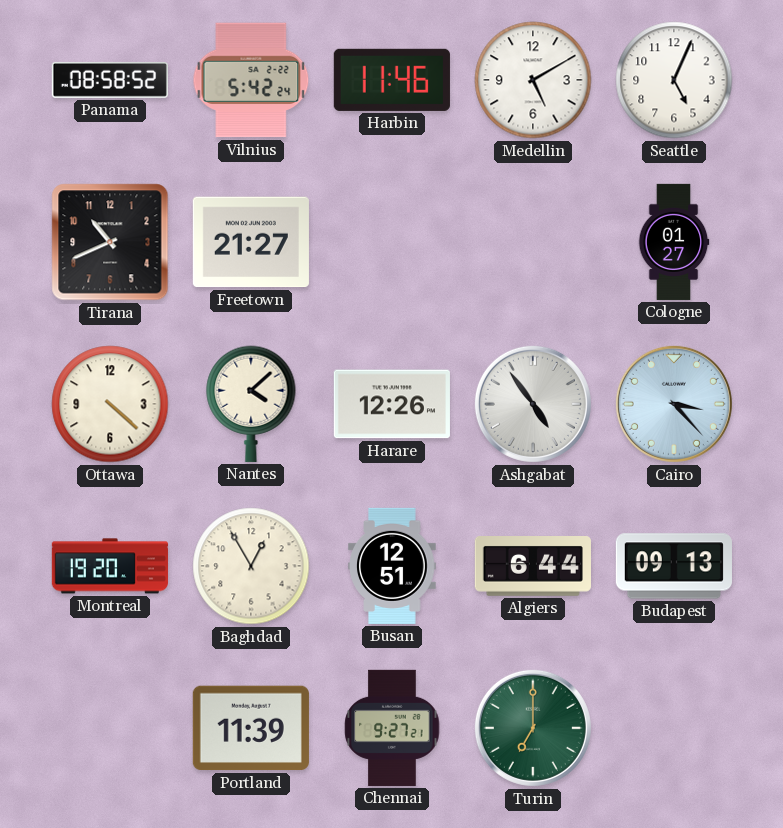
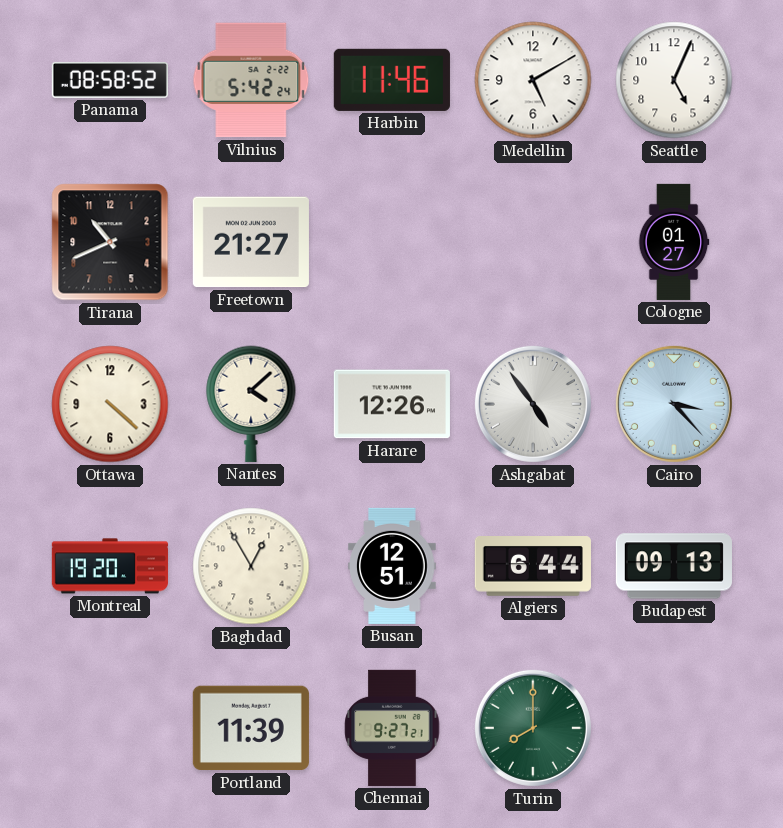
Turin: 7:00 -> 8:00
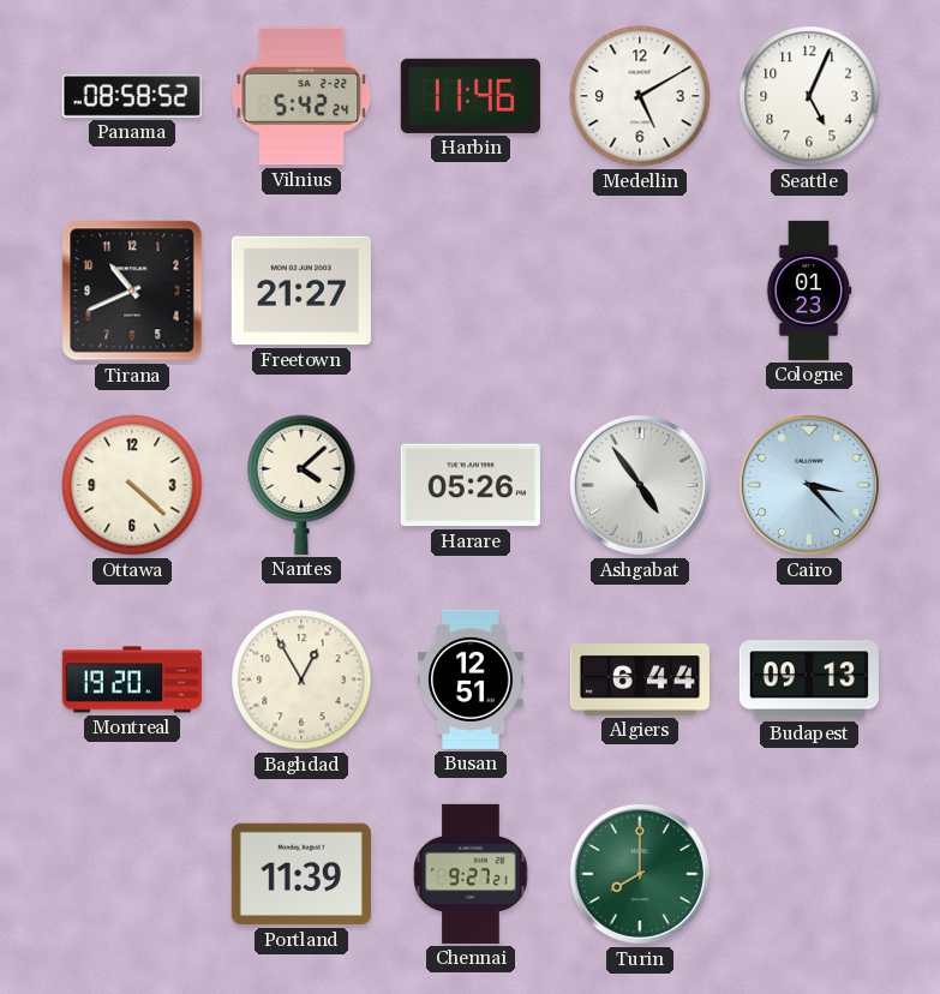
Cologne: 01:27 -> 01:23
Harare: 12:26 -> 05:26
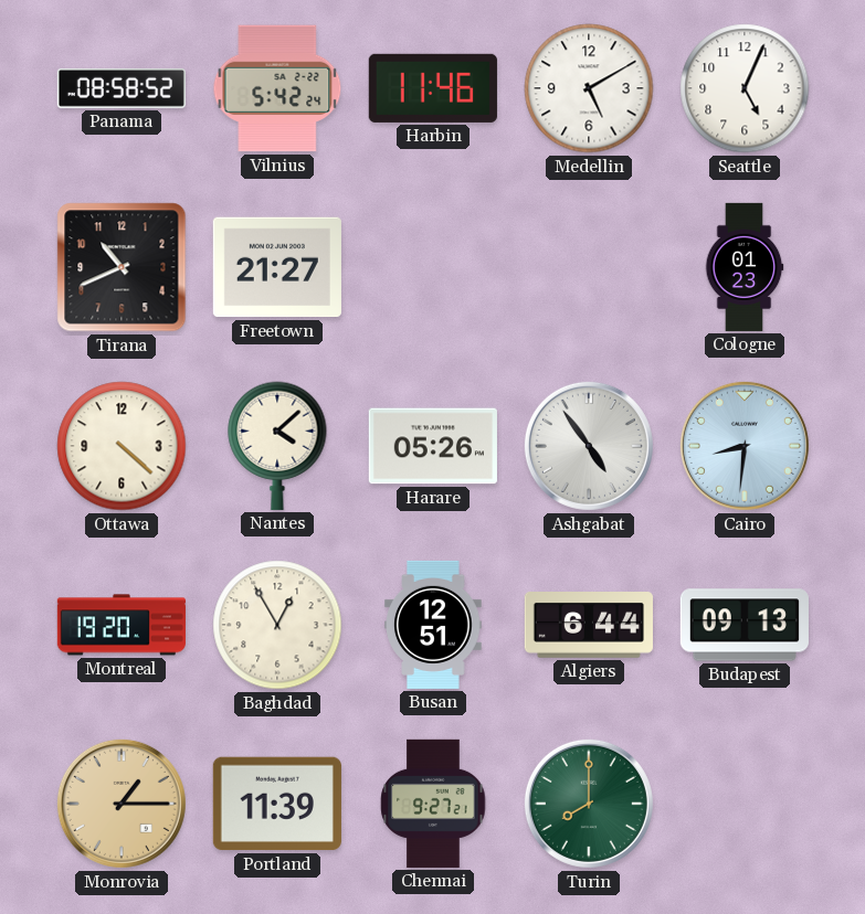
Cairo: 3:23 -> 8:31
Monrovia: none -> 1:15
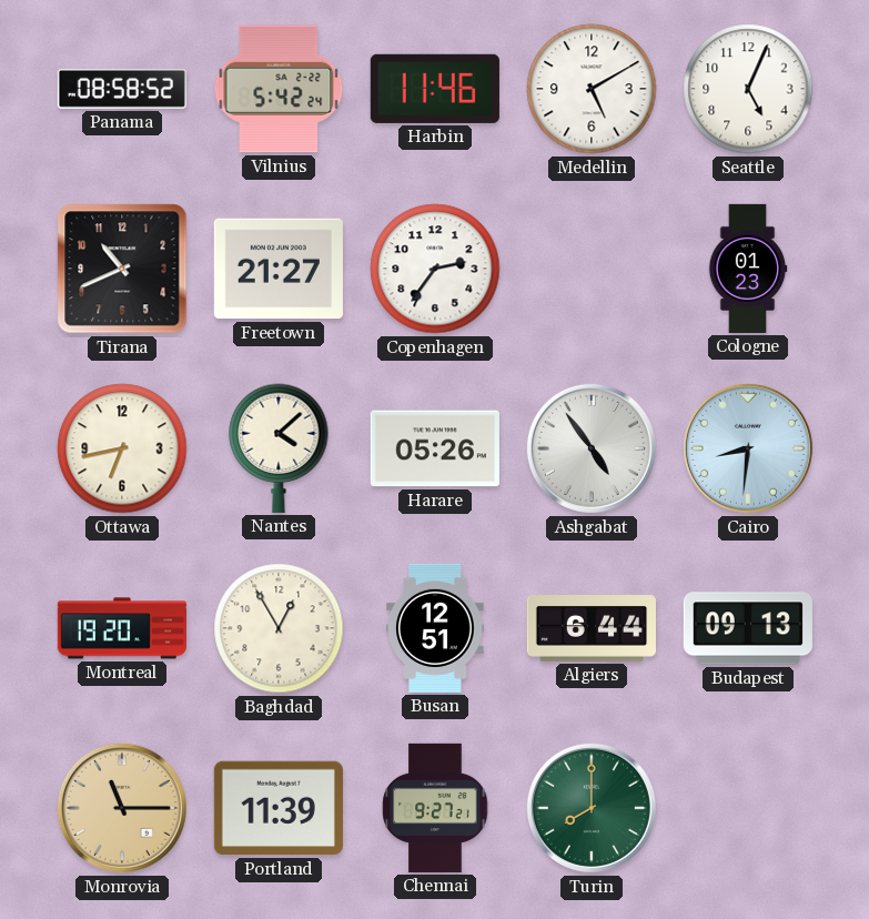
Copenhagen: none -> 2:36
Ottawa: 4:22 -> 6:43
Monrovia: 1:15 -> 11:15
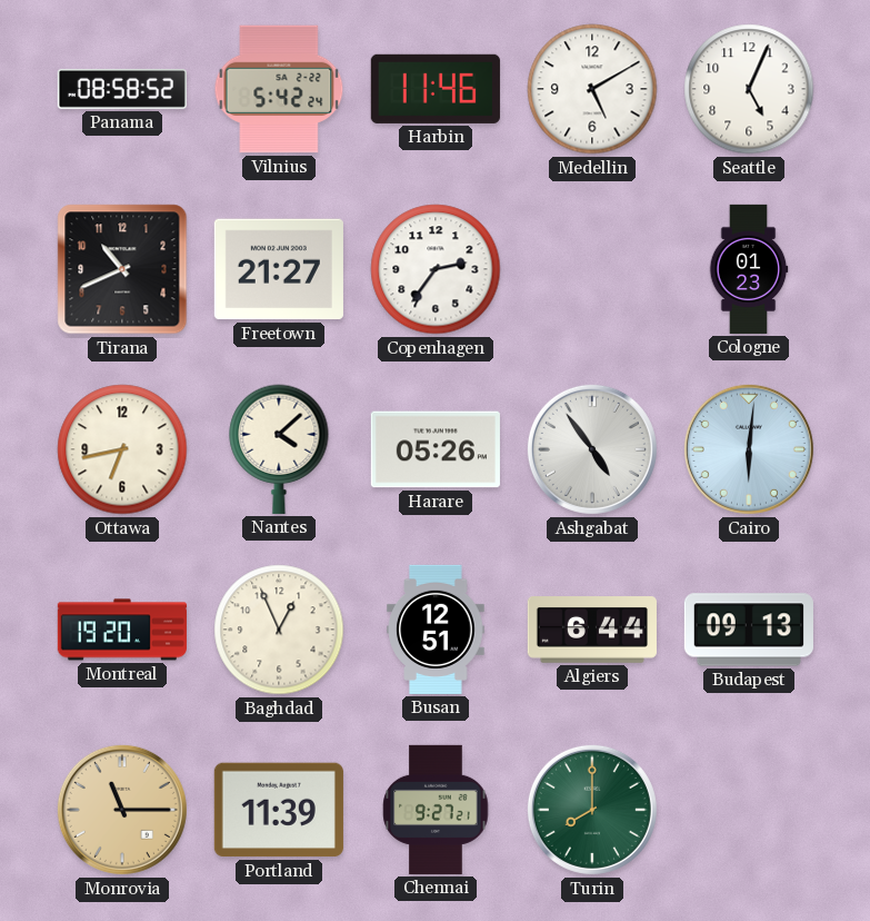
Cairo: 8:31 -> 6:01
Baghdad: 12:55 -> 12:56
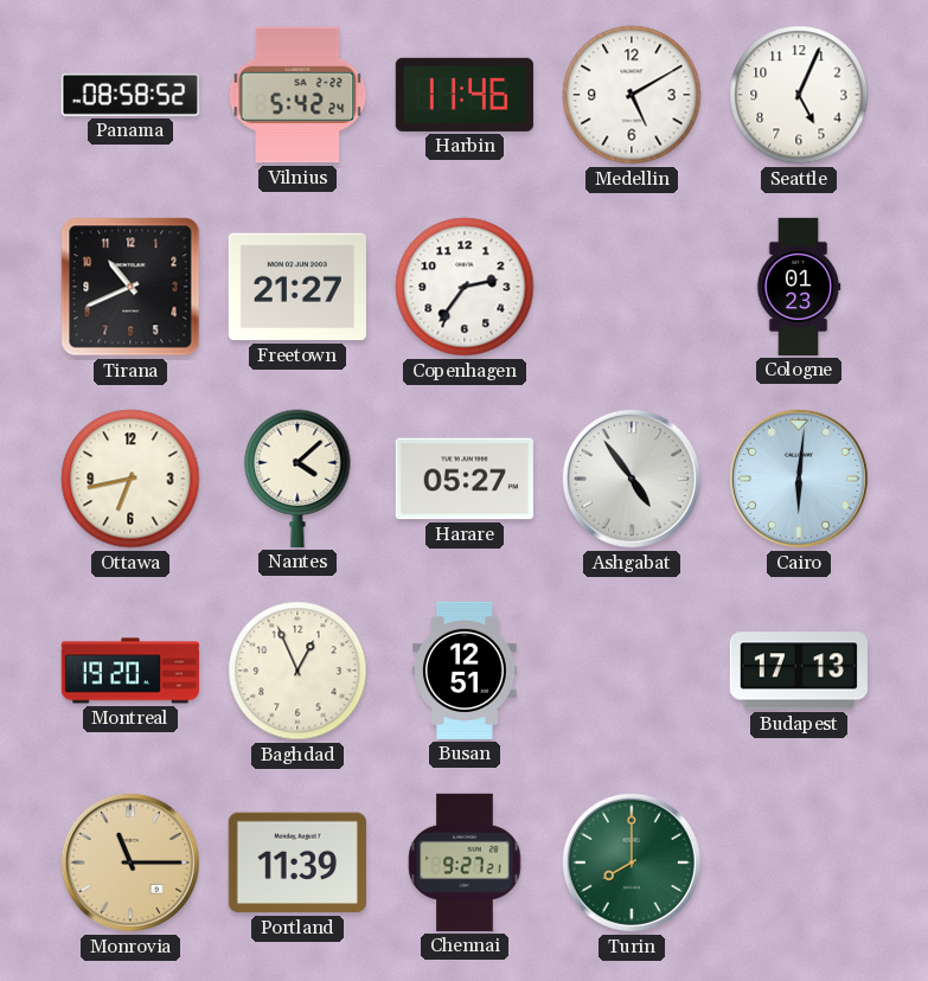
Harare: 05:26 -> 05:27
Algiers: 6:44 -> none
Budapest: 09:13 -> 17:13
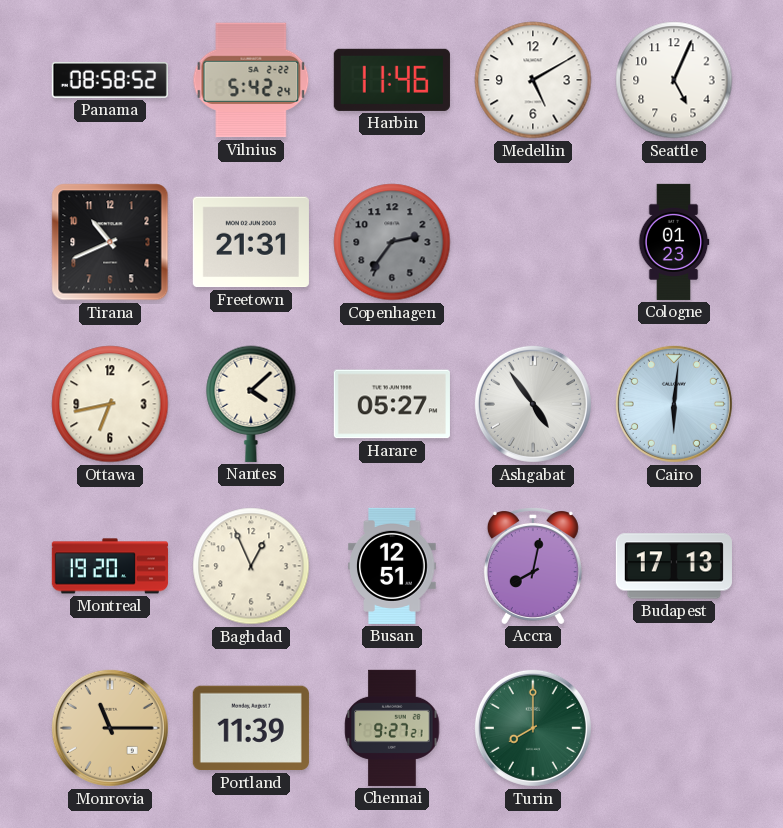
Freetown: 21:27 -> 21:31
Copenhagen dial: white -> grey
Accra: none -> 8:02
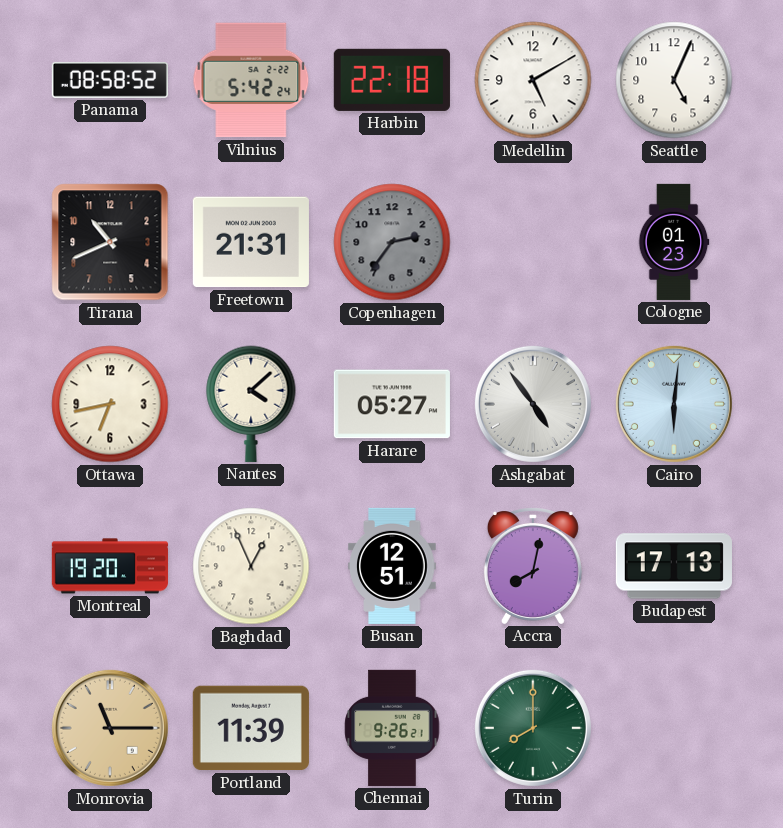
Harbin: 11:46 -> 22:18
Chennai: 9:27 -> 9:26
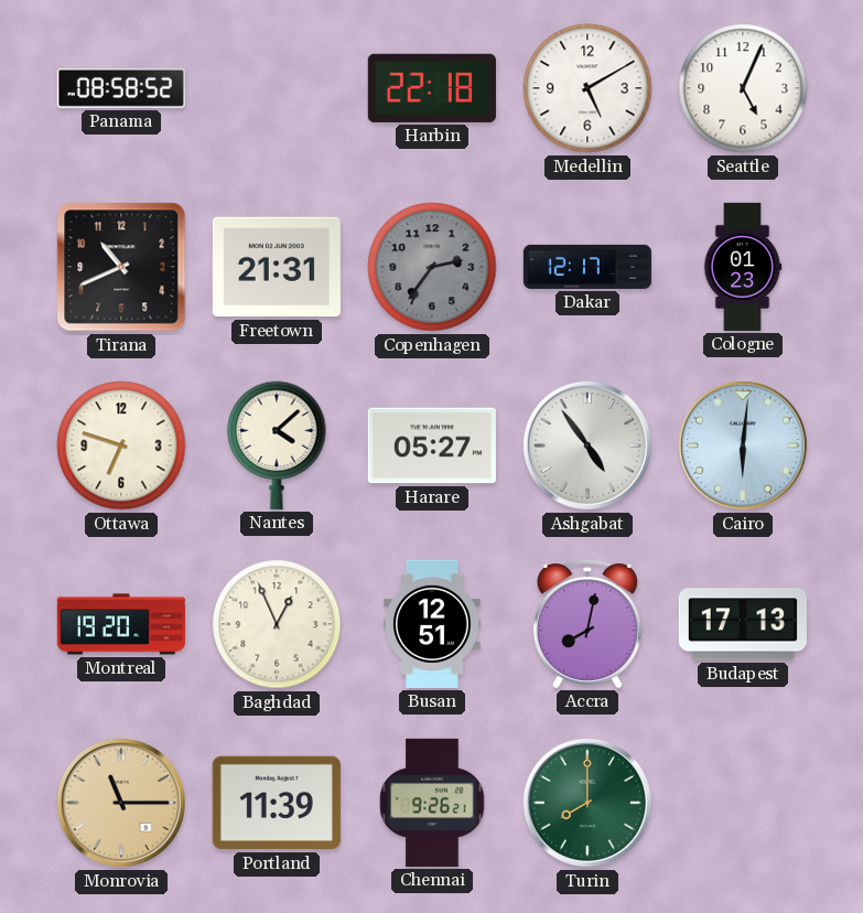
Vilnius: 5:42 -> none
Dakar: none -> 12:17
Ottawa: 6:43 -> 6:48
